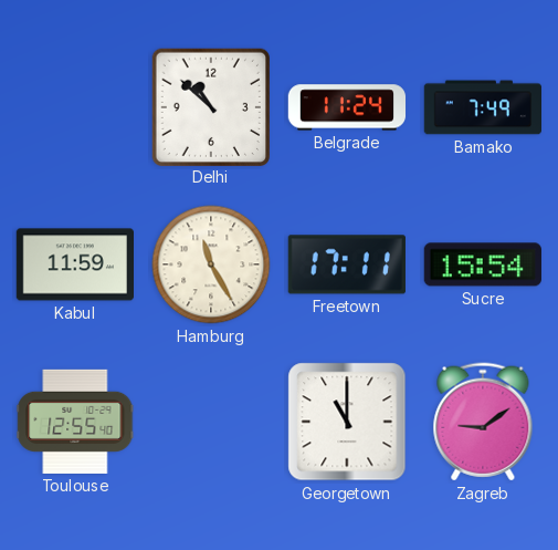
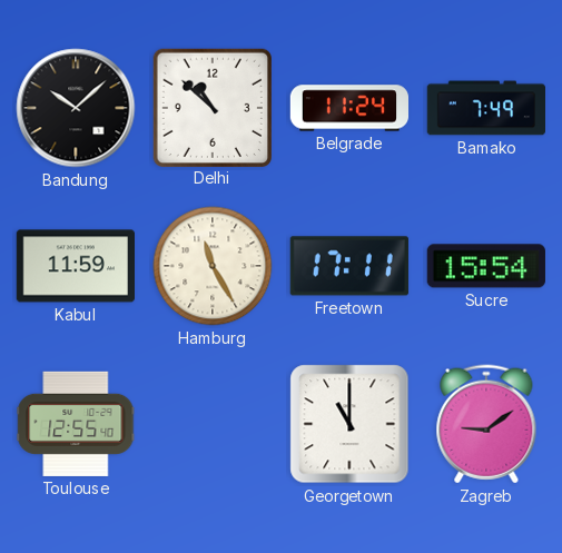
Bandung: none -> 10:08
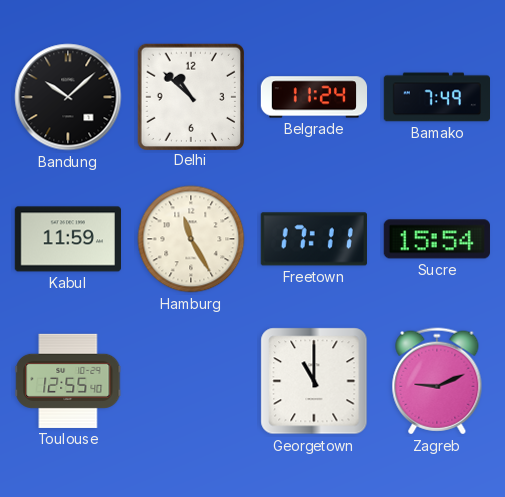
Zagreb: 9:09 -> 9:11
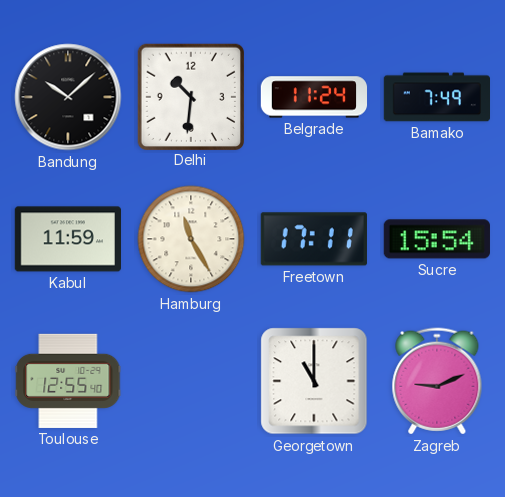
Delhi: 10:52 -> 10:31
